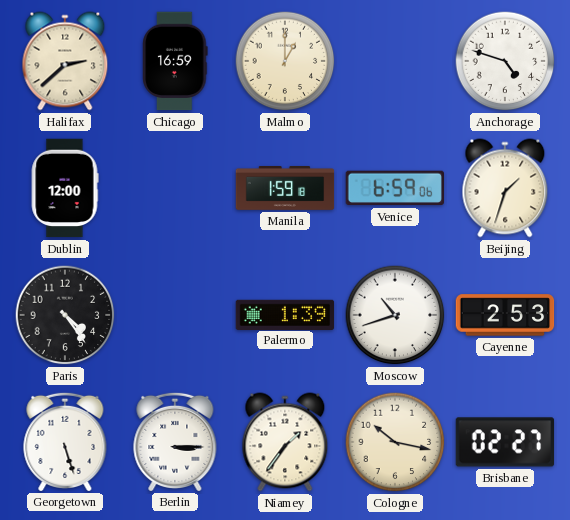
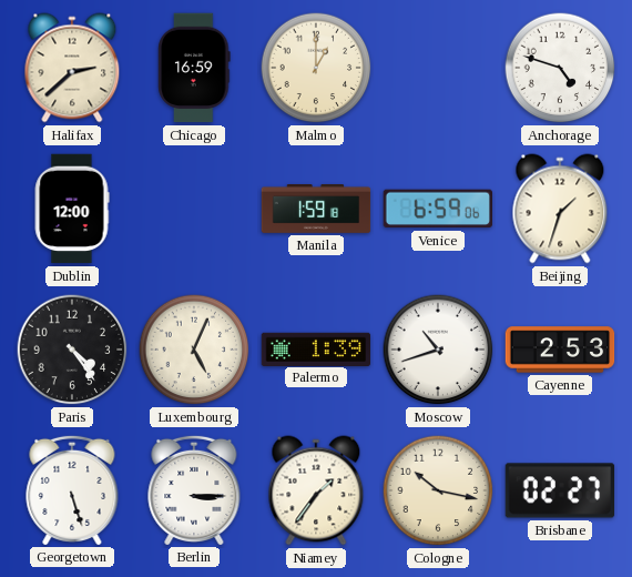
Luxembourg: none -> 5:04
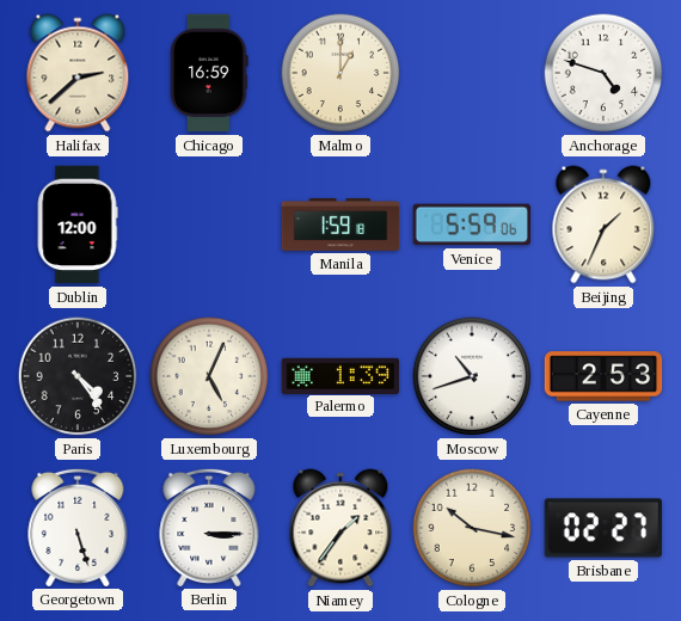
Venice: 6:59 -> 5:59
Beijing: 1:33 -> 1:34
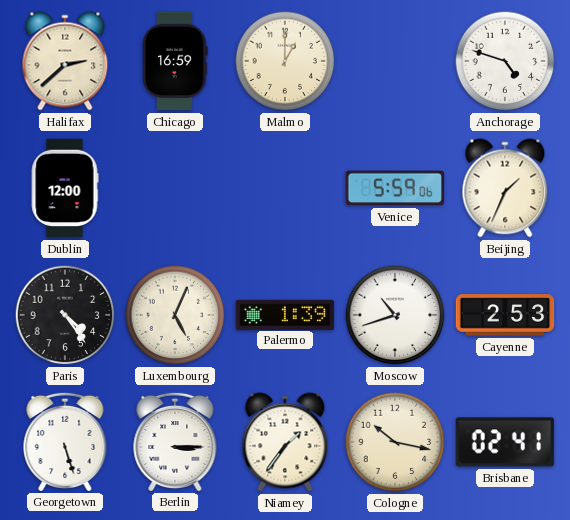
Manila: 1:59 -> none
Brisbane: 02:27 -> 02:41
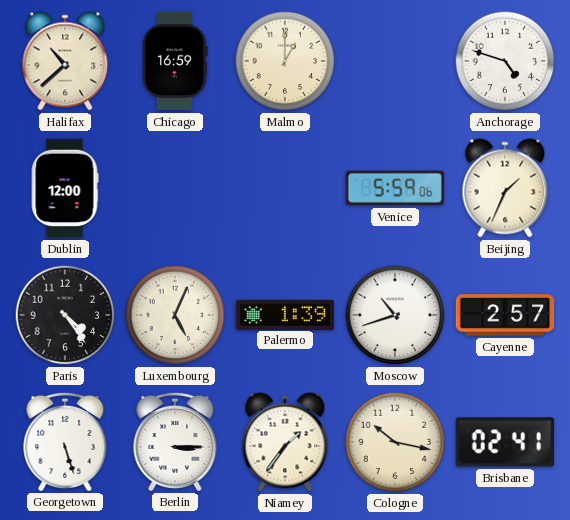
Halifax: 2:38 -> 10:38
Cayenne: 2:53 -> 2:57
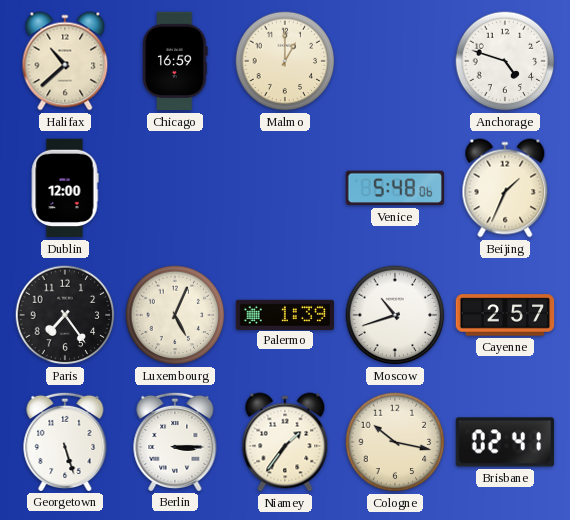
Venice: 5:59 -> 5:48
Paris: 4:24 -> 7:24
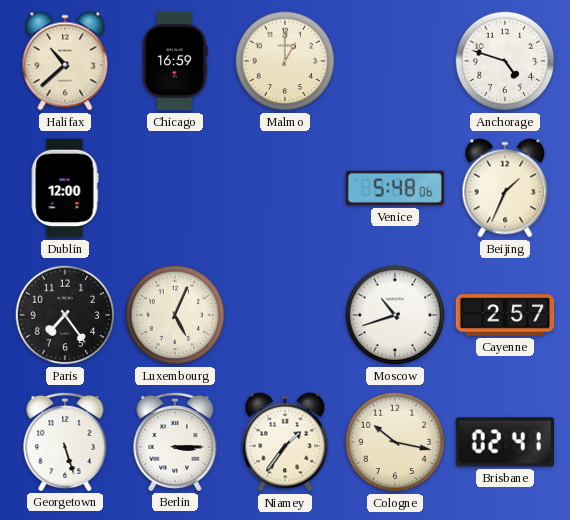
Palermo: 1:39 -> none
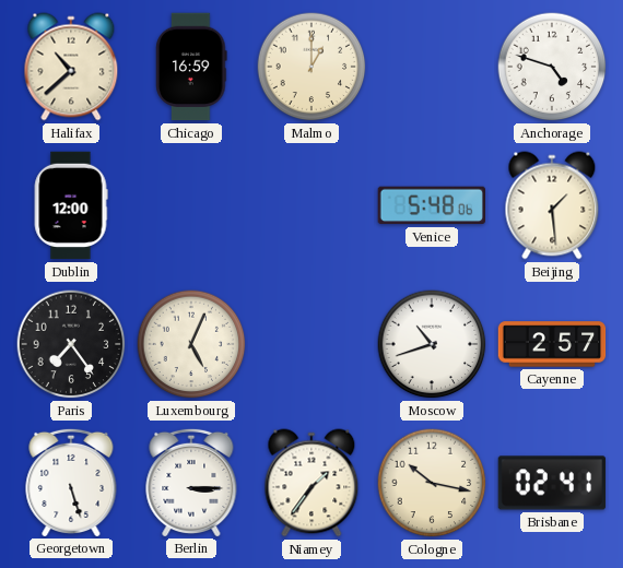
Beijing: 1:34 -> 1:29
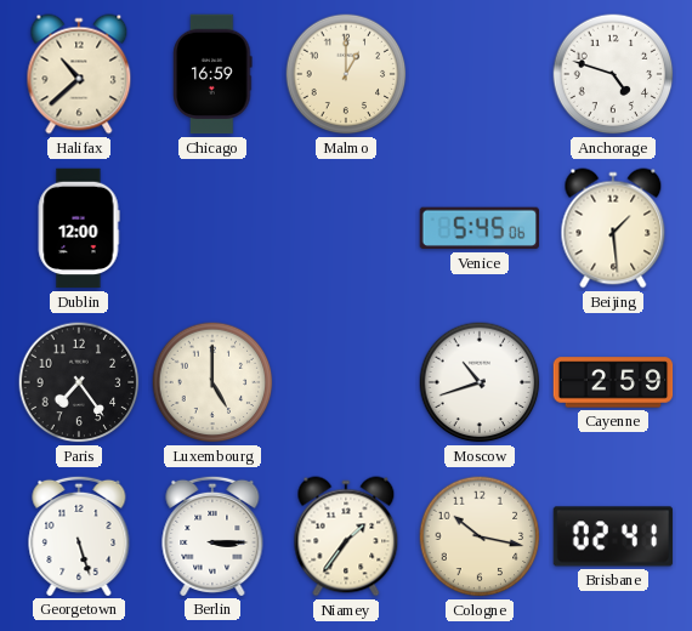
Venice: 5:48 -> 5:45
Luxembourg: 5:04 -> 5:00
Cayenne: 2:57 -> 2:59
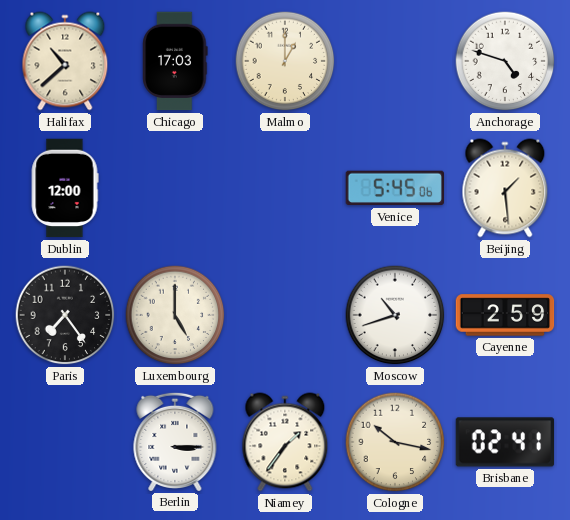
Chicago: 16:59 -> 17:03
Georgetown: 5:27 -> none
